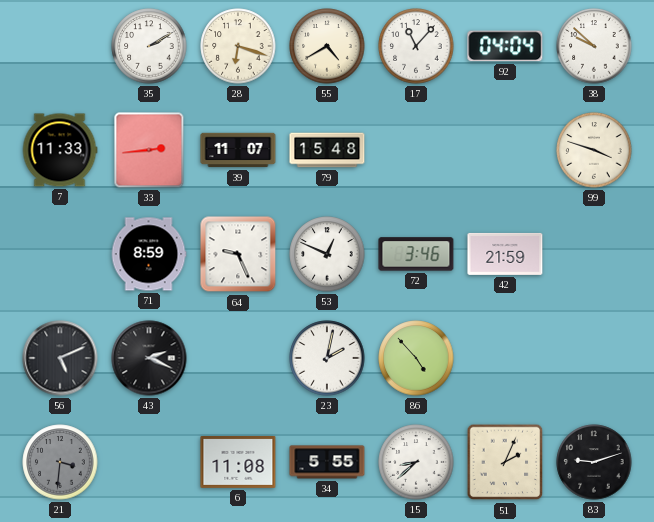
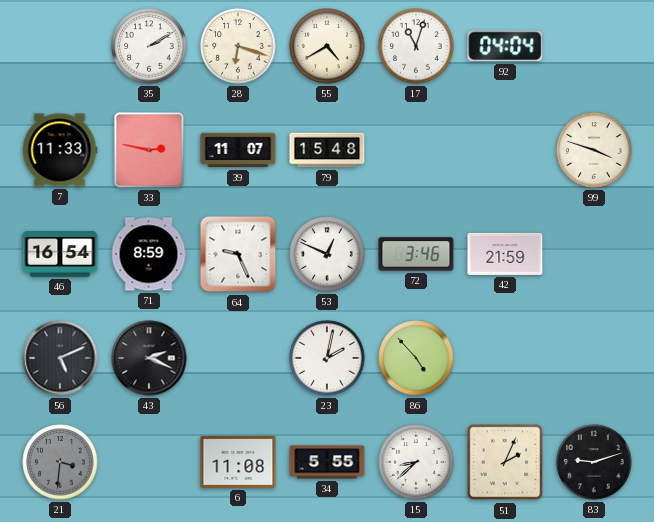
17: 11:07 -> 11:03
38: 9:52 -> none
33: 2:44 -> 2:47
46: none -> 16:54
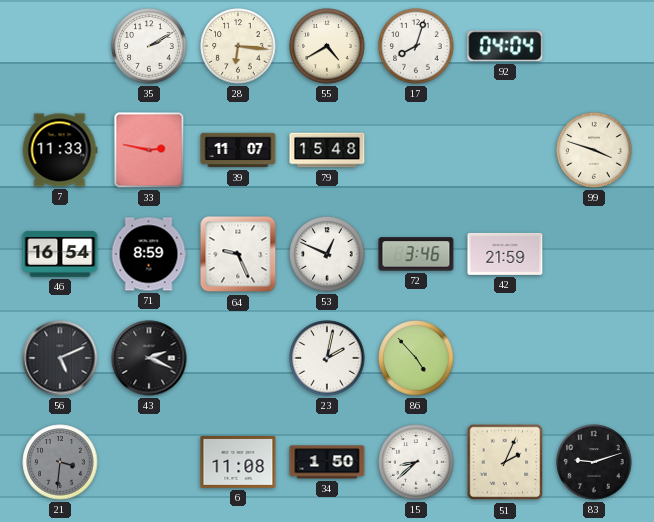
28: 6:18 -> 6:16
17: 11:03 -> 8:03
34: 5:55 -> 1:50
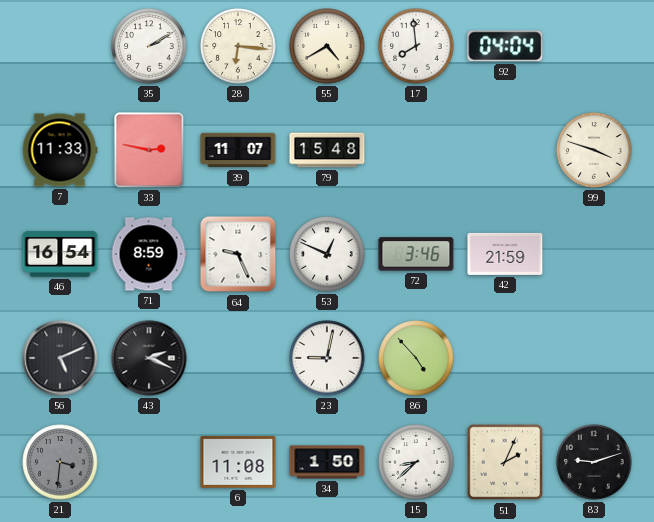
17: 8:03 -> 7:59
23: 2:02 -> 9:02
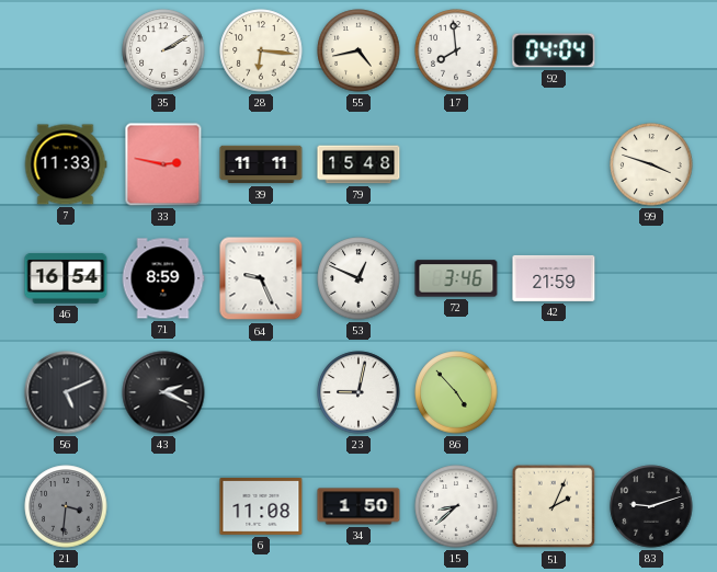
55: 4:40 -> 4:43
39: 11:07 -> 11:11
